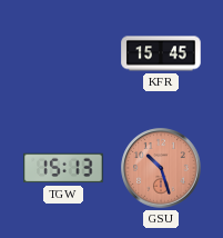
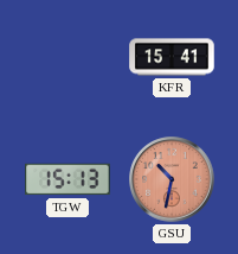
KFR: 15:45 -> 15:41
GSU: 10:27 -> 10:32
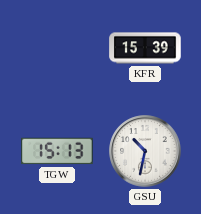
KFR: 15:41 -> 15:39
GSU dial: salmon -> white
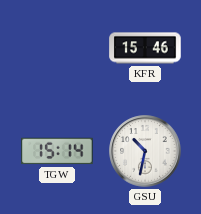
KFR: 15:39 -> 15:46
TGW: 15:13 -> 15:14
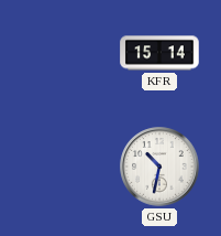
KFR: 15:46 -> 15:14
TGW: 15:14 -> none
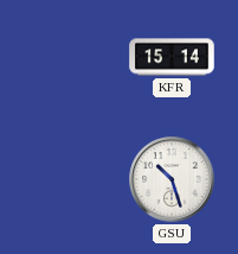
GSU: 10:32 -> 10:27
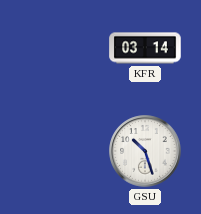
KFR: 15:14 -> 03:14
